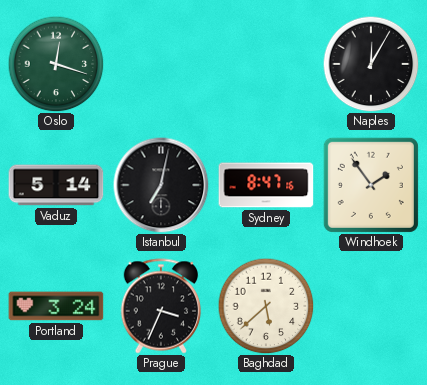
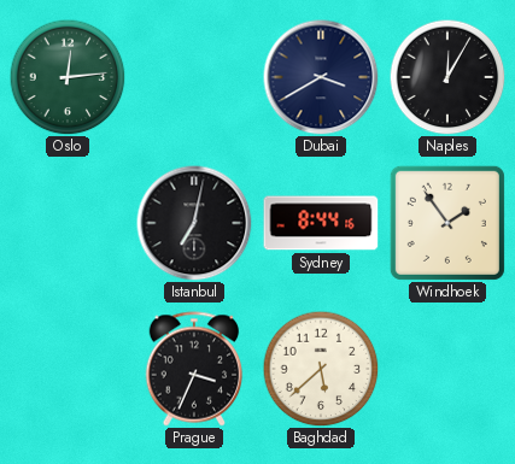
Oslo: 12:18 -> 12:14
Dubai: none -> 3:40
Vaduz: 5:14 -> none
Sydney: 8:47 -> 8:44
Portland: 3:24 -> none
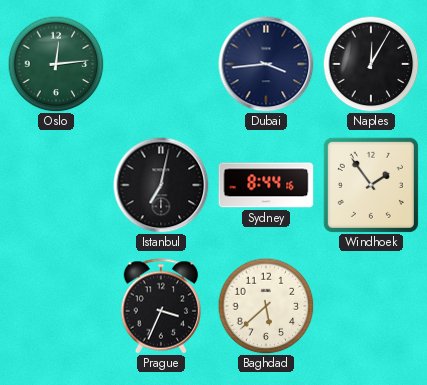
Dubai: 3:40 -> 3:44
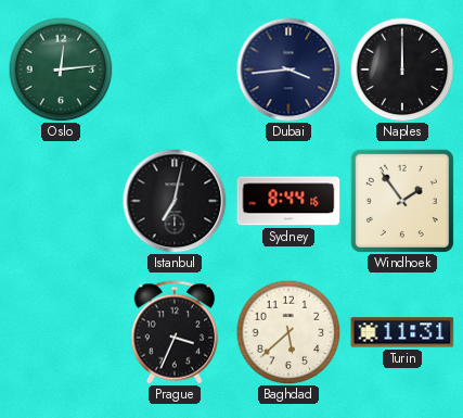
Naples: 12:05 -> 12:00
Turin: none -> 11:31
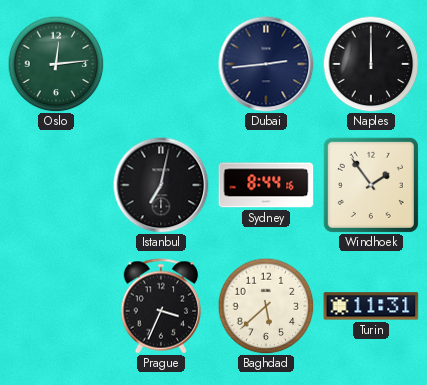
Dubai: 3:44 -> 2:44
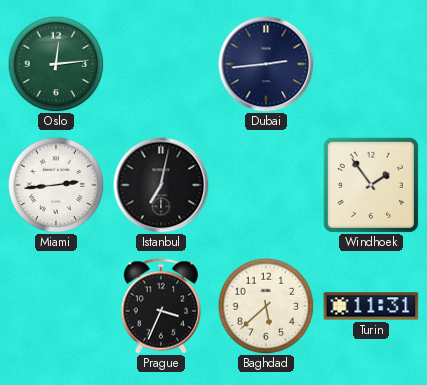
Naples: 12:00 -> none
Miami: none -> 2:44
Sydney: 8:44 -> none
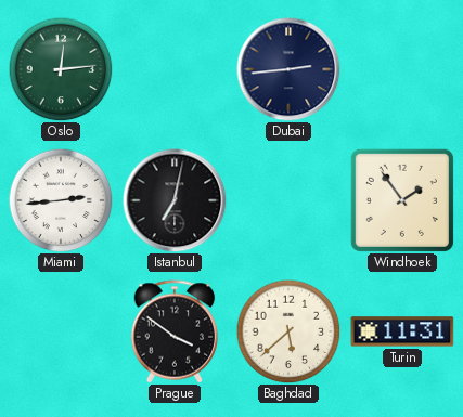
Prague: 3:34 -> 3:51
